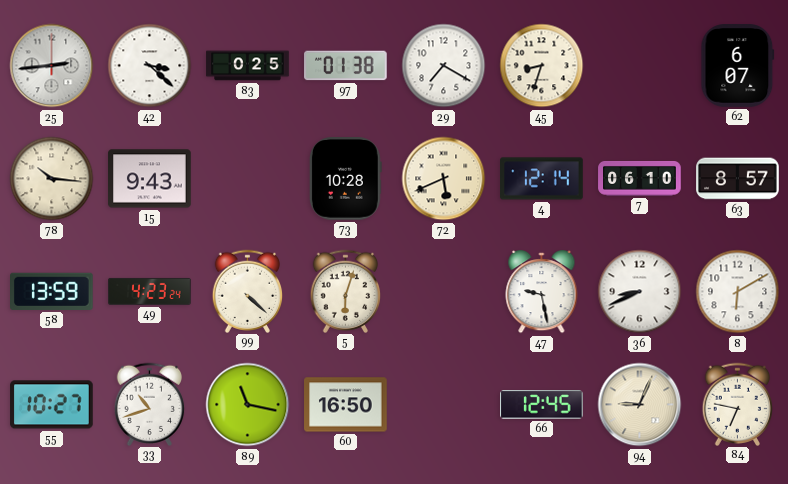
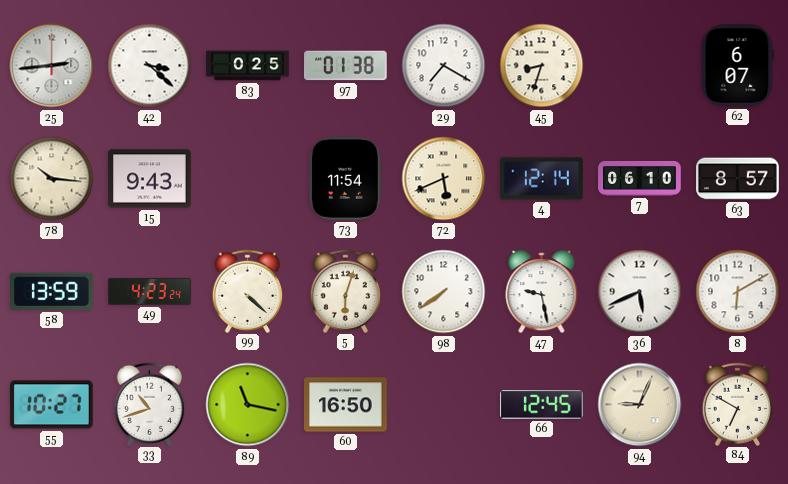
73: 10:28 -> 11:54
98: none -> 7:39
36: 8:41 -> 5:41
84: 6:47 -> 6:50
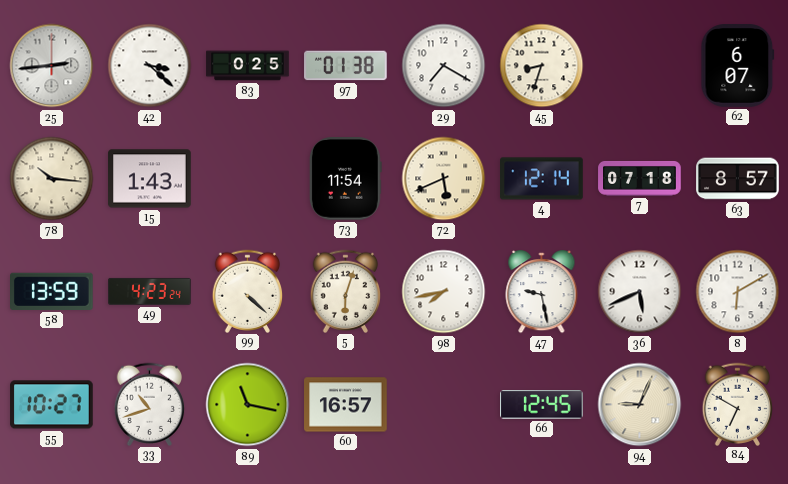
15: 9:43 -> 1:43
7: 06:10 -> 07:18
98: 7:39 -> 7:43
60: 16:50 -> 16:57
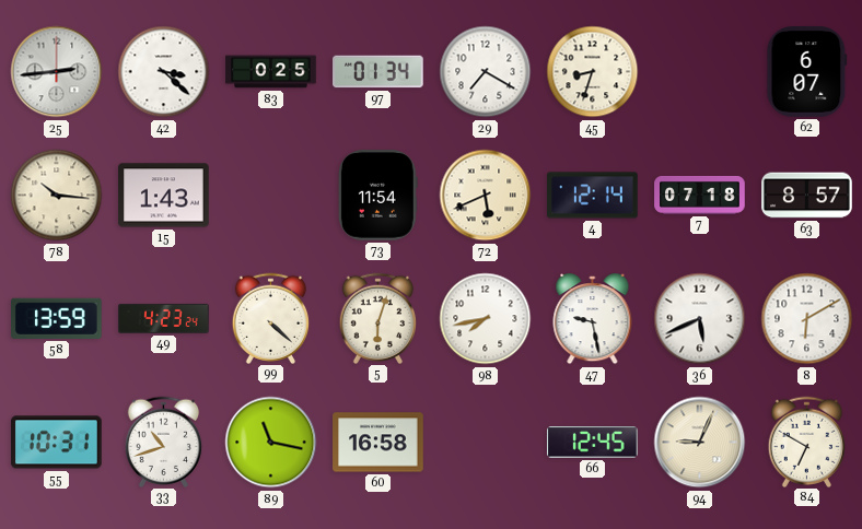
97: 01:38 -> 01:34
55: 10:27 -> 10:31
60: 16:57 -> 16:58
